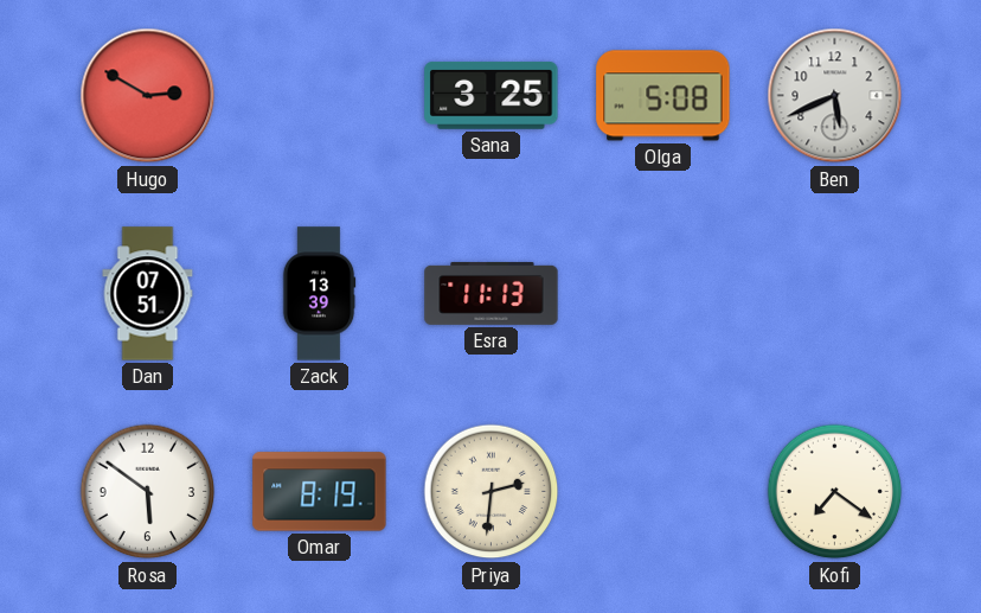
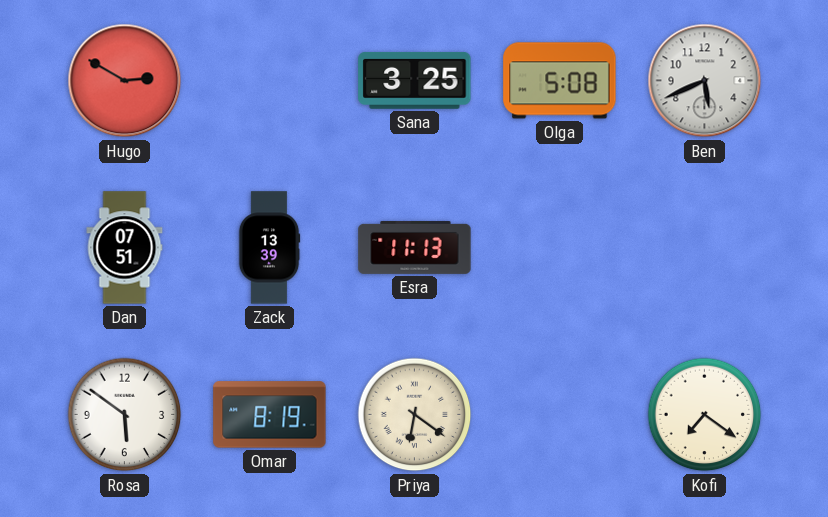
Priya: 2:31 -> 6:21
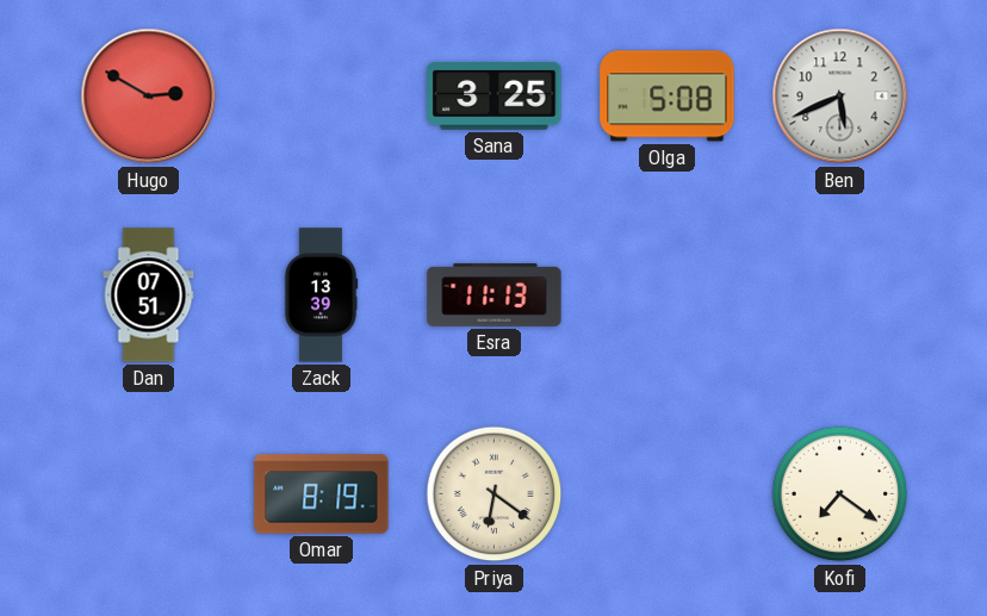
Rosa: 5:51 -> none
